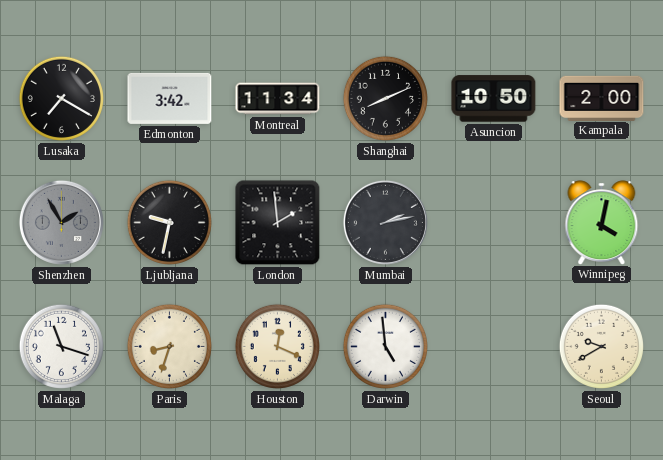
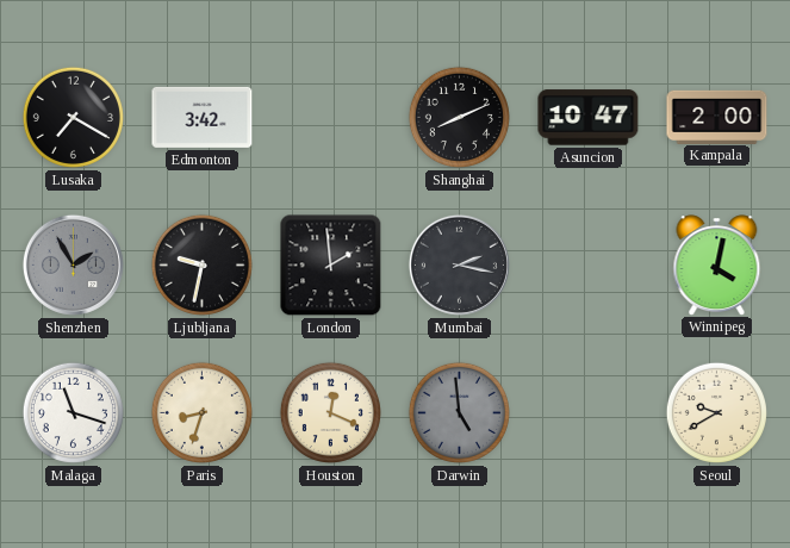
Montreal: 11:34 -> none
Asuncion: 10:50 -> 10:47
Mumbai: 2:13 -> 2:17
Darwin dial: white -> grey
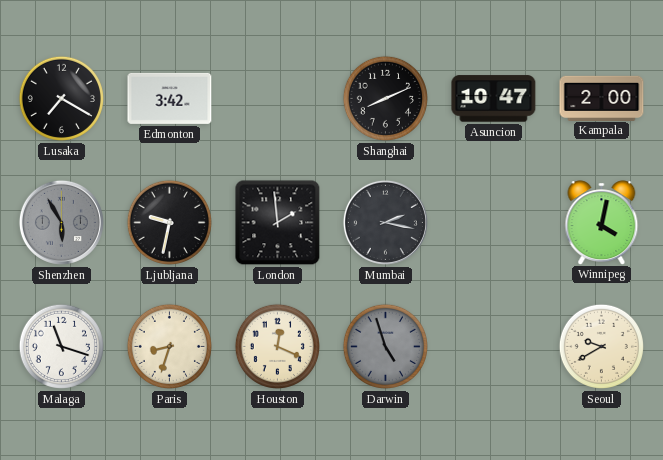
Shenzhen: 1:55 -> 5:55
Darwin: 4:59 -> 4:57
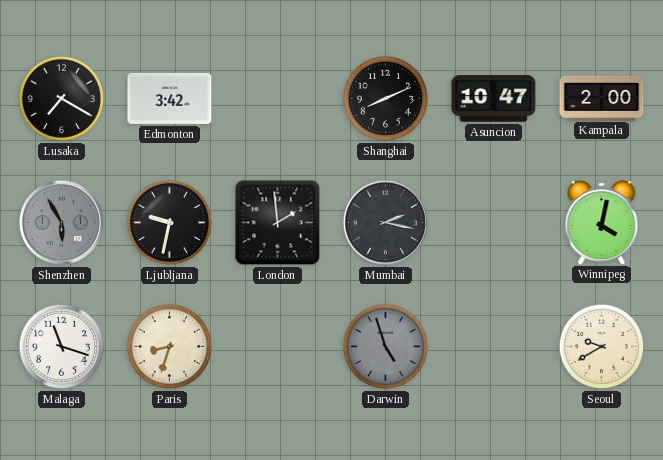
Houston: 12:19 -> none
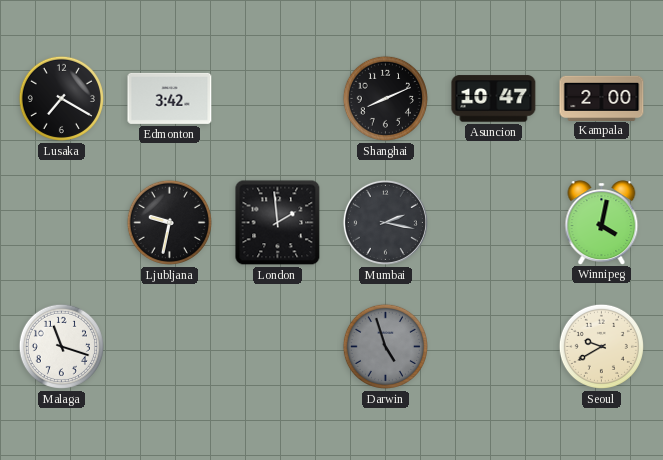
Shenzhen: 5:55 -> none
Paris: 8:33 -> none
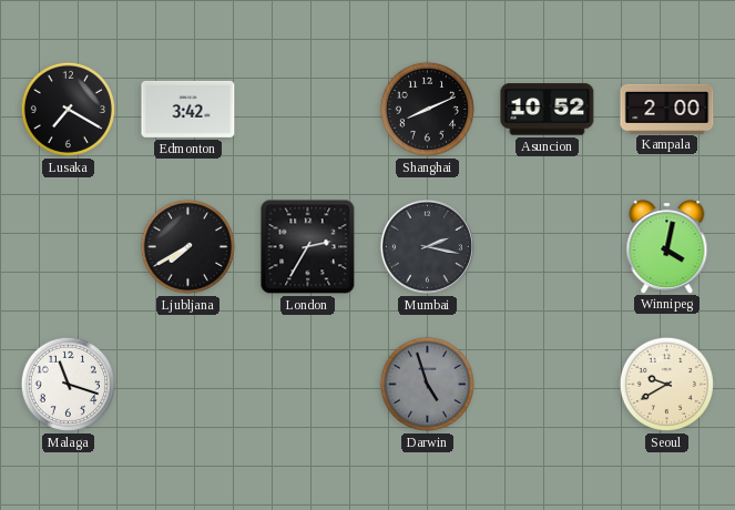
Asuncion: 10:47 -> 10:52
Ljubljana: 9:32 -> 7:40
London: 1:59 -> 2:35
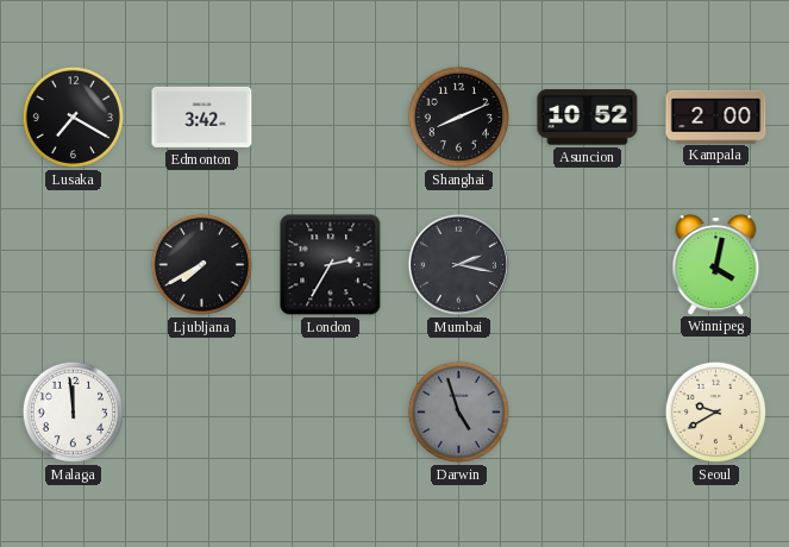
Malaga: 11:18 -> 11:59
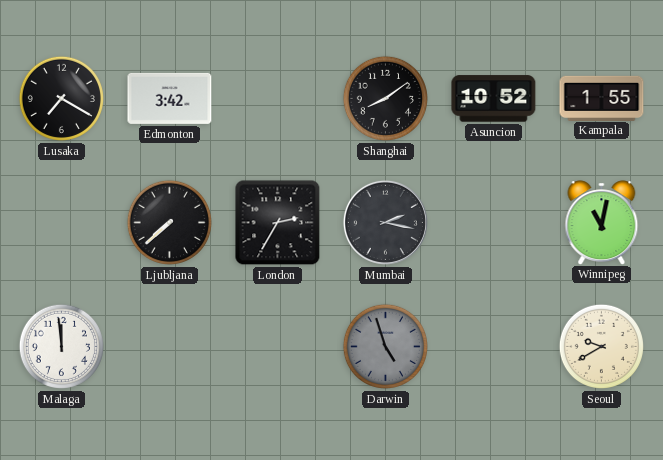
Shanghai: 8:11 -> 8:09
Kampala: 2:00 -> 1:55
Ljubljana: 7:40 -> 7:38
Winnipeg: 4:02 -> 11:02
